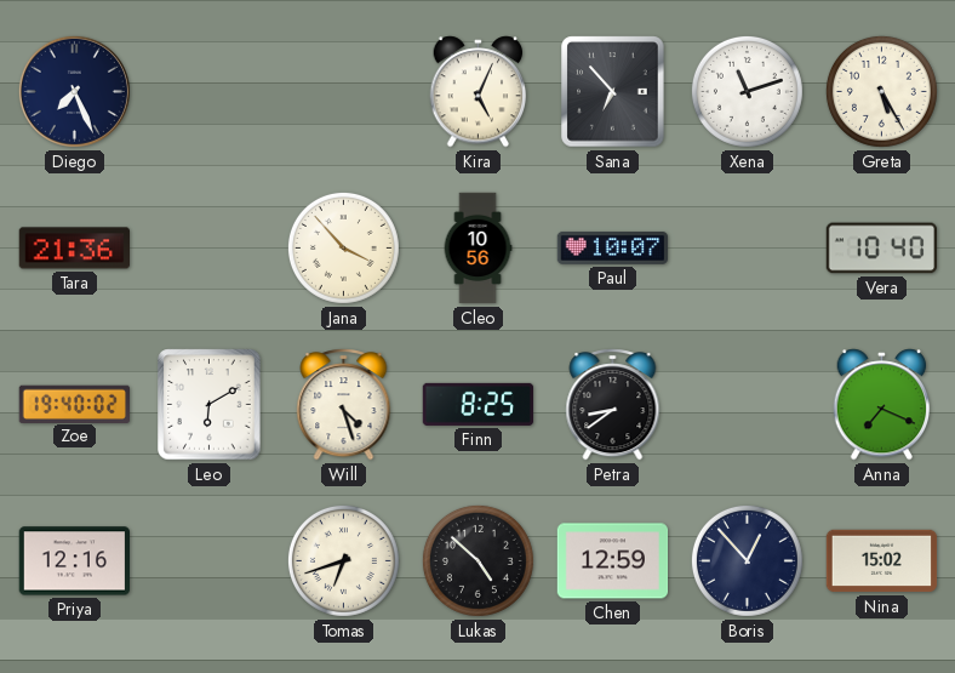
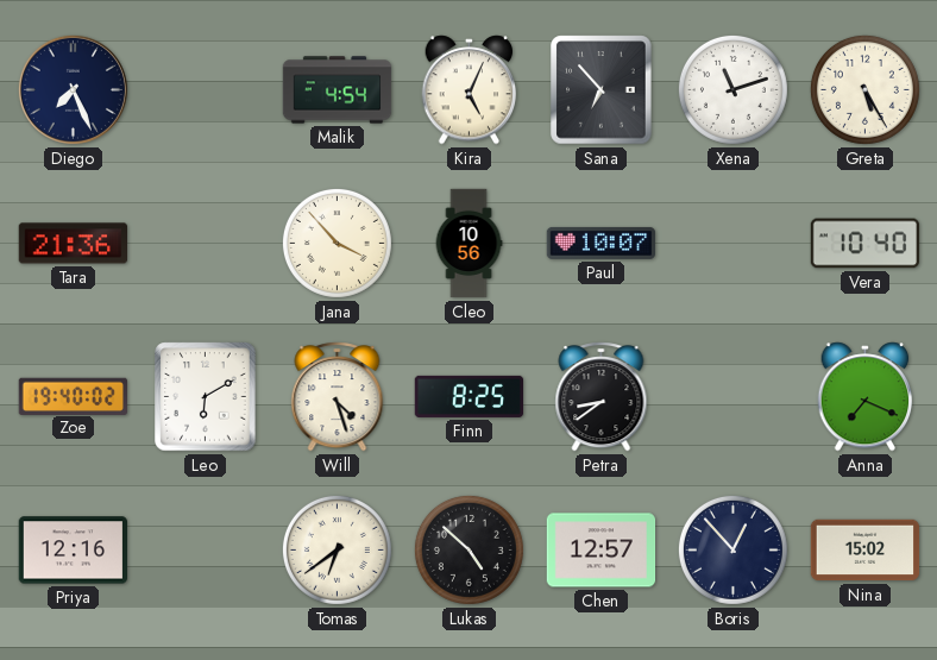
Malik: none -> 4:54
Tomas: 6:42 -> 6:39
Chen: 12:59 -> 12:57
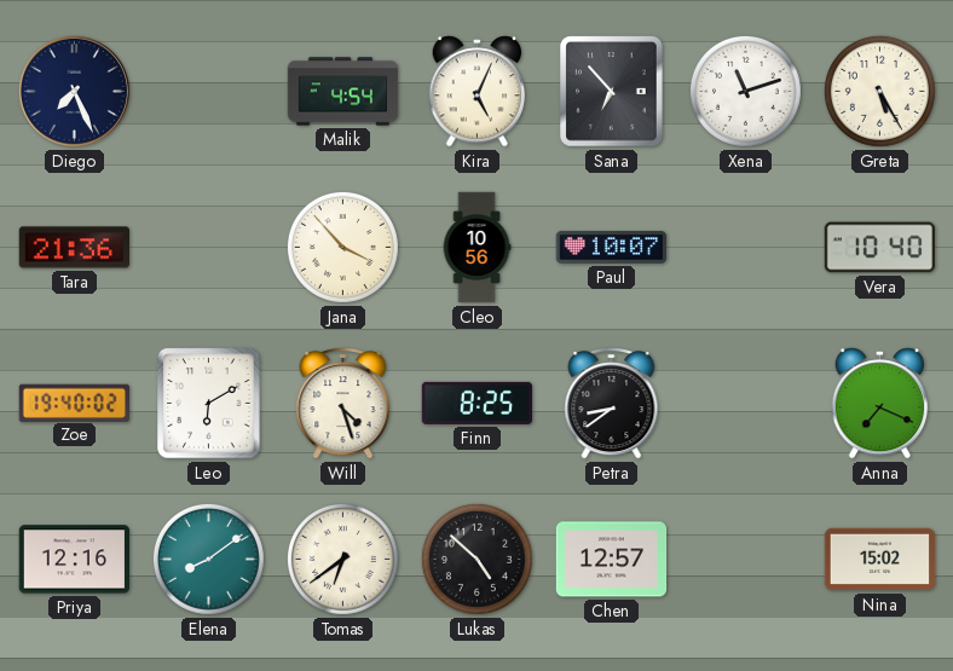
Elena: none -> 8:09
Boris: 12:53 -> none
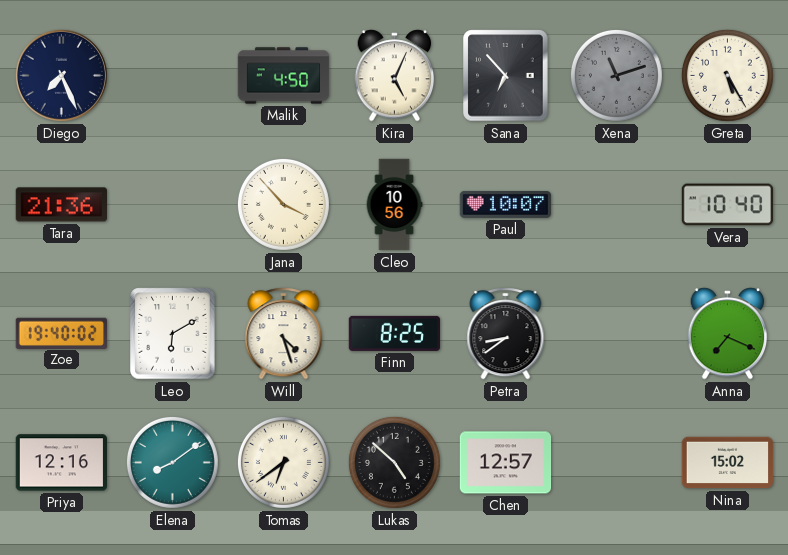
Malik: 4:54 -> 4:50
Xena dial: white -> grey
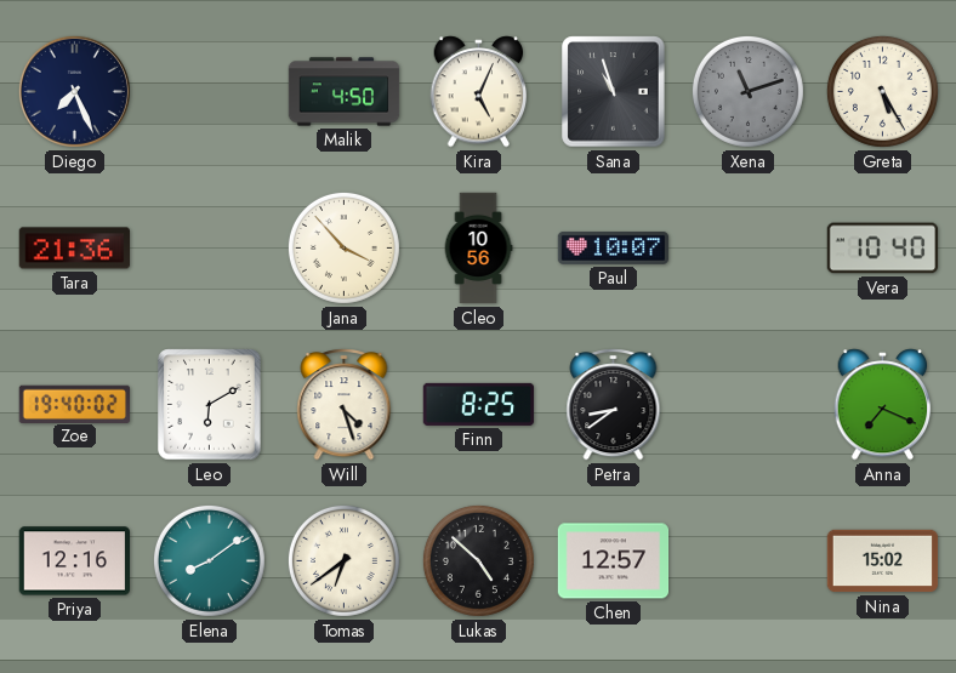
Sana: 6:53 -> 10:57
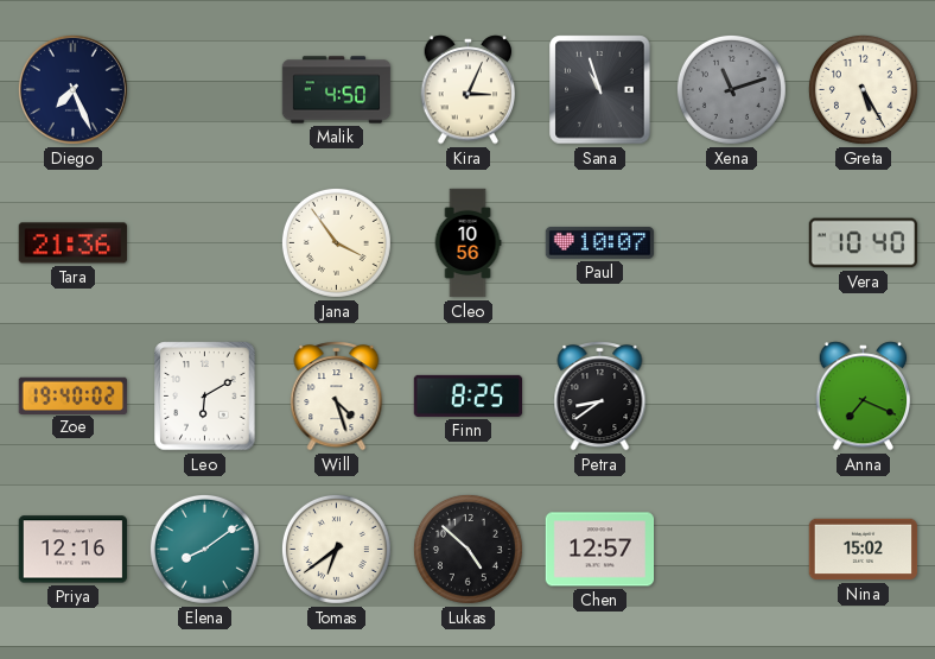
Kira: 5:04 -> 3:04
Jana: 3:53 -> 3:54
